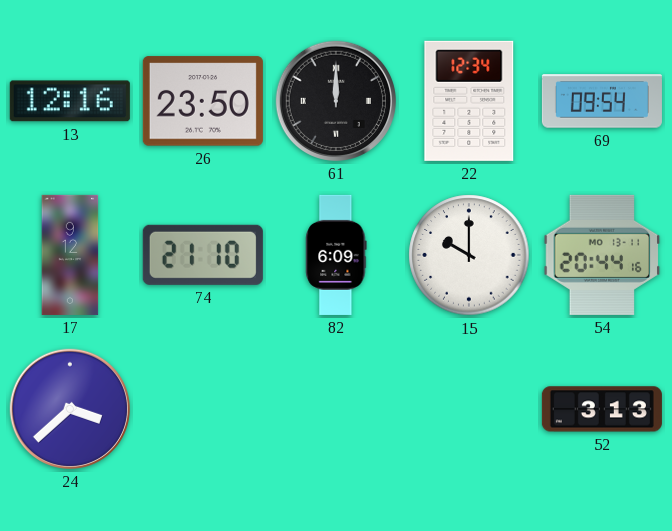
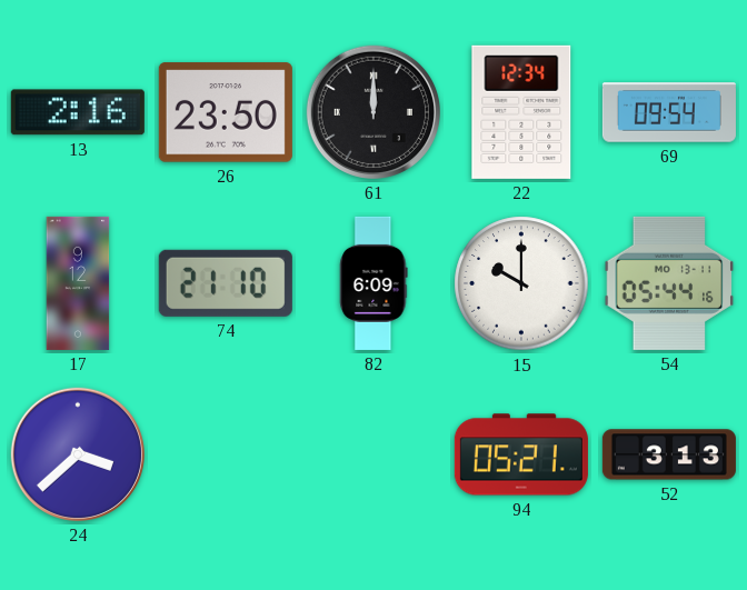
13: 12:16 -> 2:16
54: 20:44 -> 05:44
94: none -> 05:21
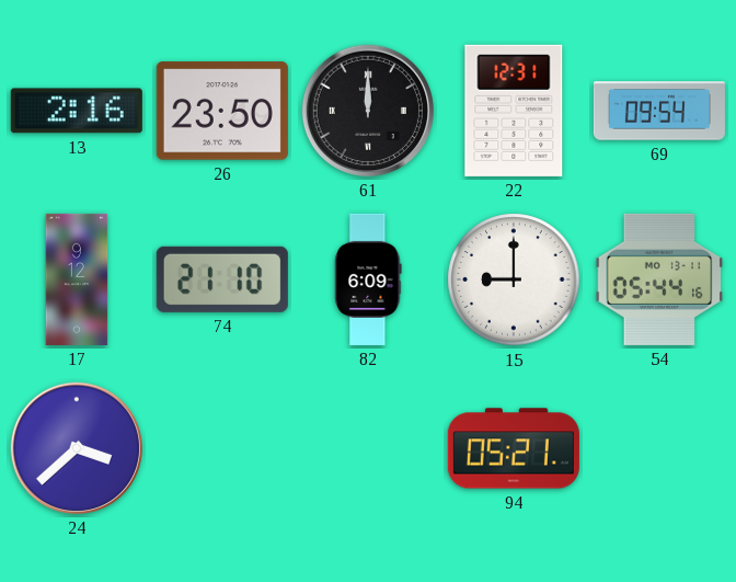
22: 12:34 -> 12:31
15: 10:00 -> 9:00
52: 3:13 -> none
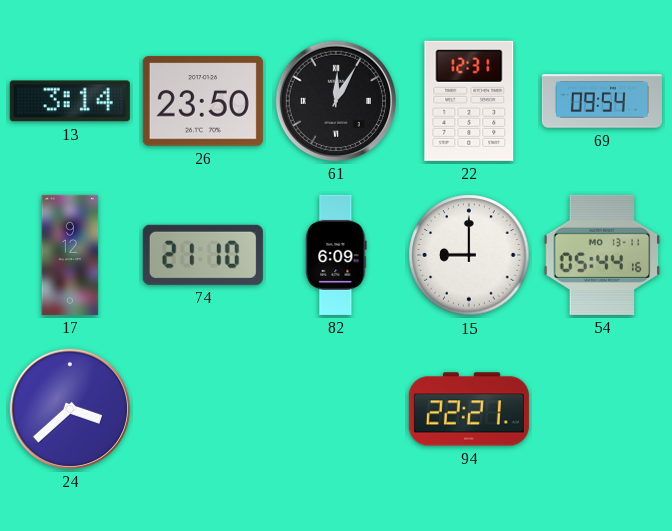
13: 2:16 -> 3:14
61: 12:00 -> 12:05
94: 05:21 -> 22:21
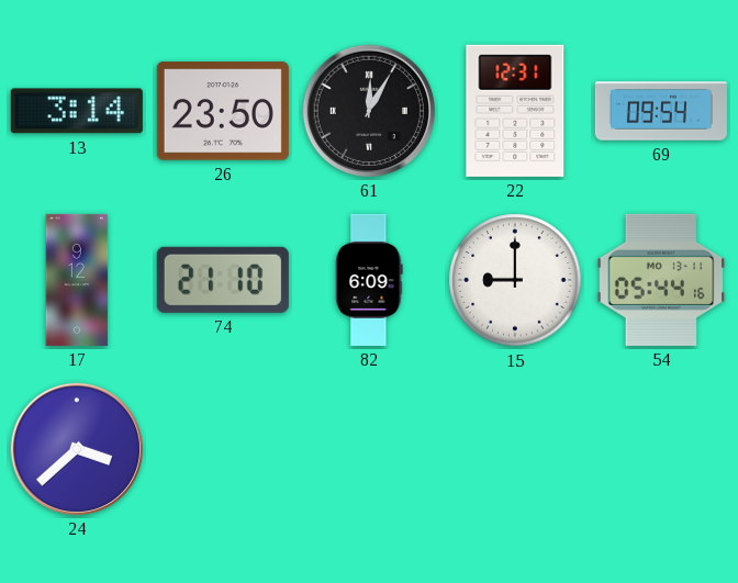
94: 22:21 -> none
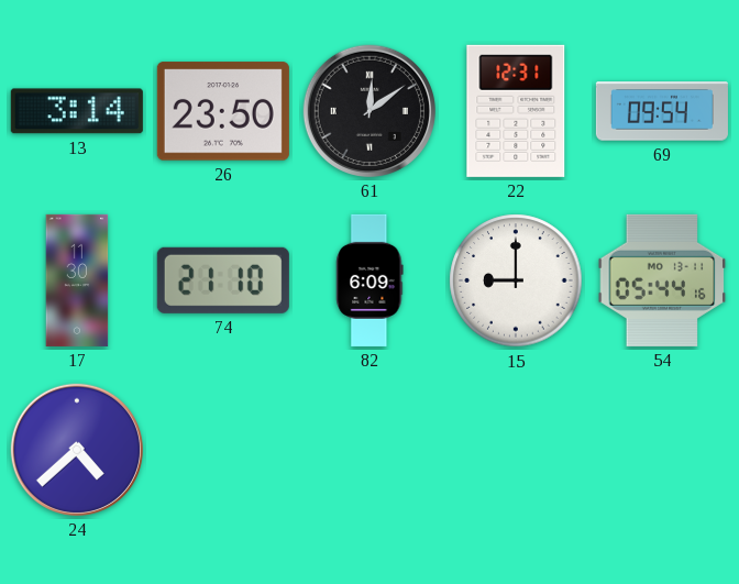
61: 12:05 -> 12:09
17: 9:12 -> 11:30
24: 3:38 -> 4:38
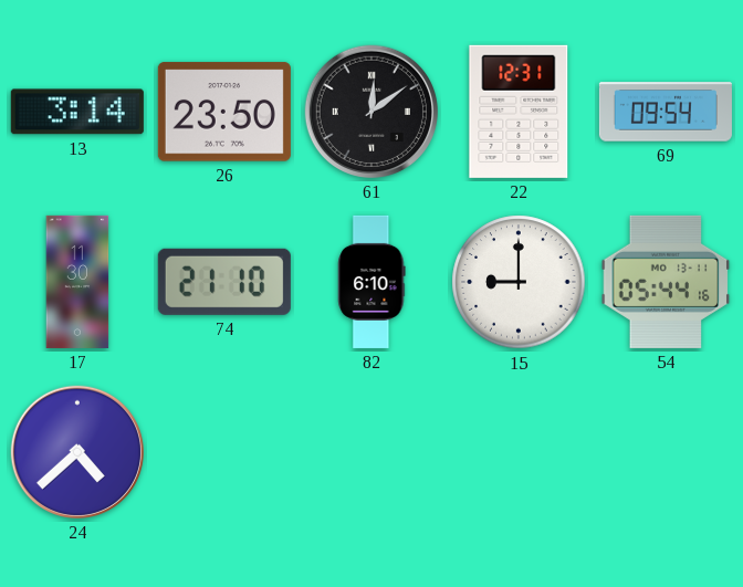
82: 6:09 -> 6:10
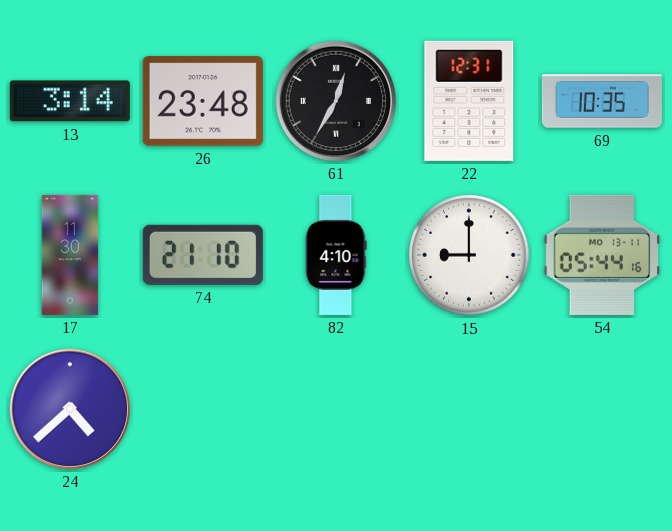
26: 23:50 -> 23:48
61: 12:09 -> 12:35
69: 09:54 -> 10:35
82: 6:10 -> 4:10
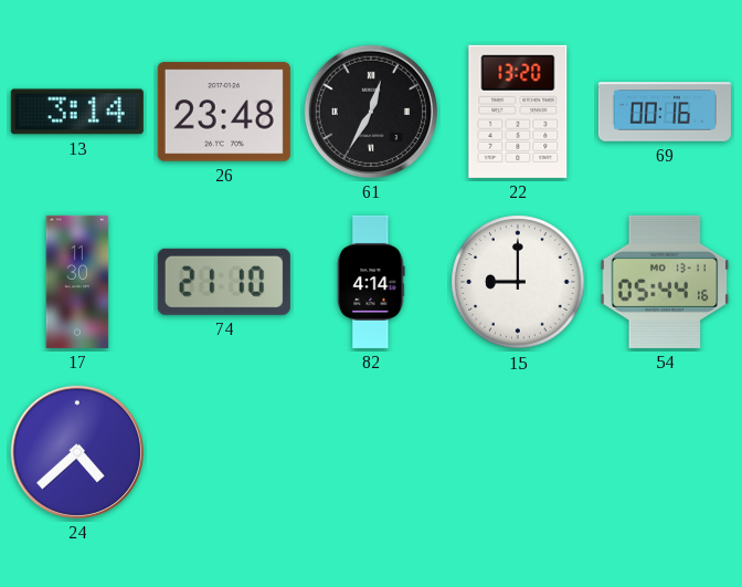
22: 12:31 -> 13:20
69: 10:35 -> 00:16
82: 4:10 -> 4:14
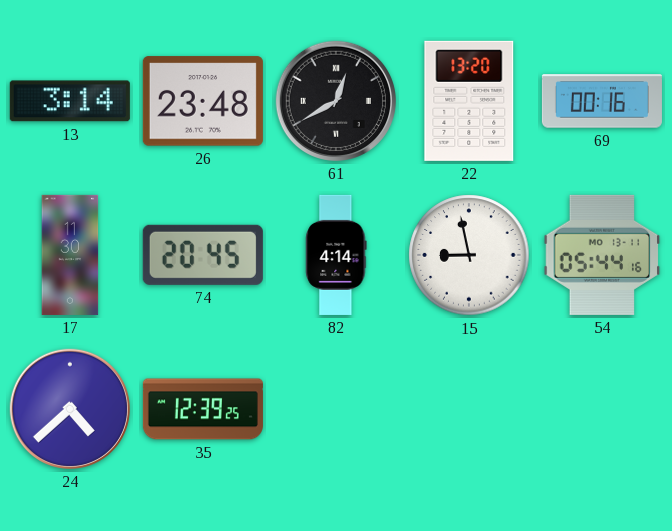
61: 12:35 -> 12:40
74: 21:10 -> 20:45
15: 9:00 -> 8:58
35: none -> 12:39
